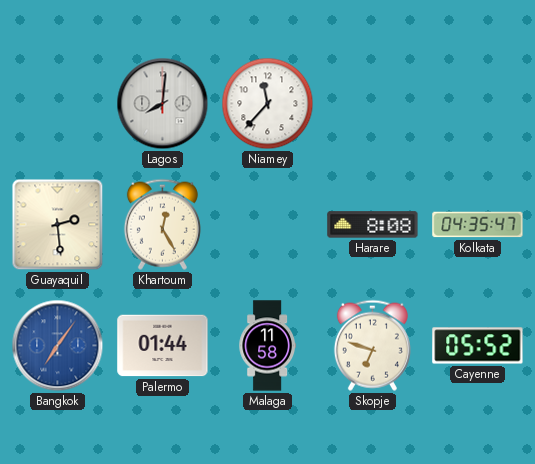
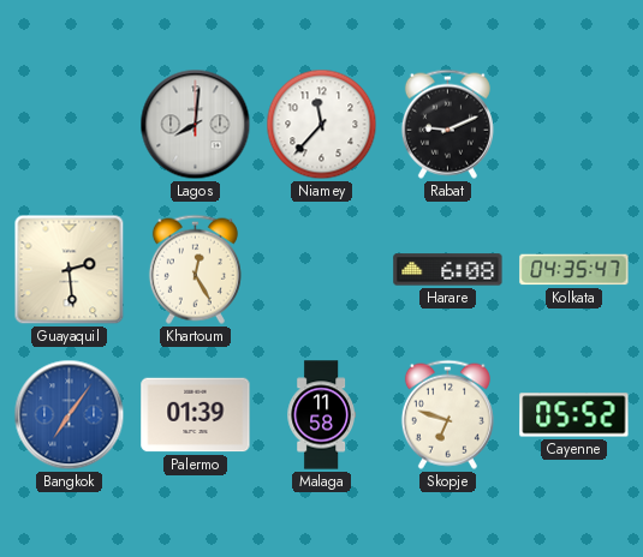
Rabat: none -> 9:11
Harare: 8:08 -> 6:08
Palermo: 01:44 -> 01:39
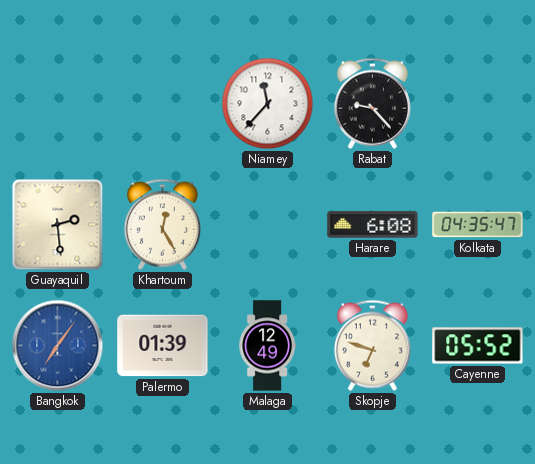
Lagos: 8:01 -> none
Rabat: 9:11 -> 9:23
Malaga: 11:58 -> 12:49
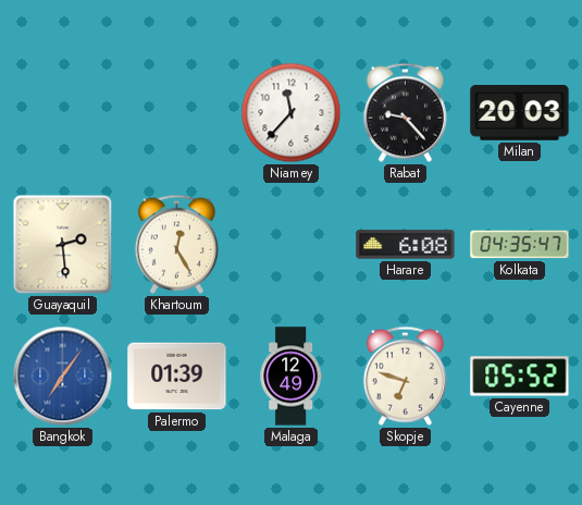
Milan: none -> 20:03
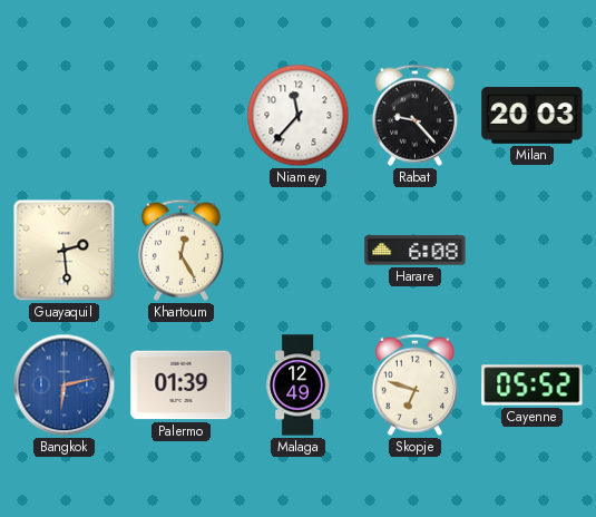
Kolkata: 04:35 -> none
Bangkok: 7:06 -> 6:13
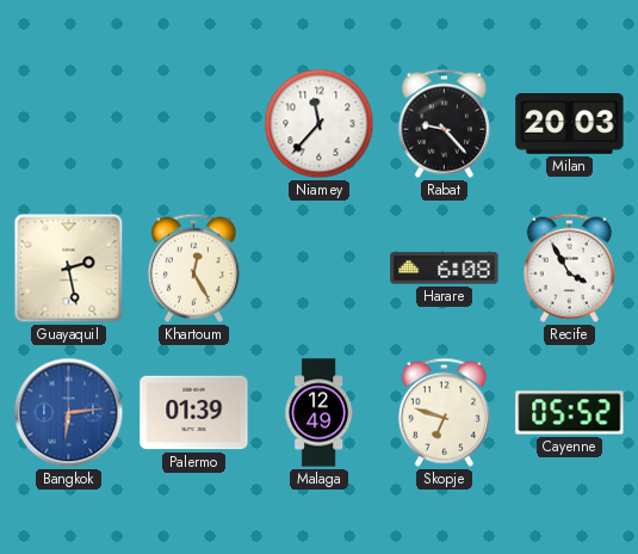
Guayaquil: 2:29 -> 2:28
Recife: none -> 3:55
Bangkok: 6:13 -> 6:14
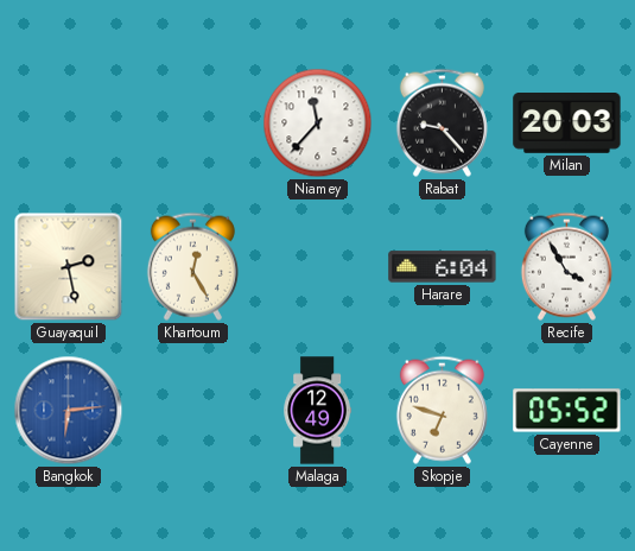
Harare: 6:08 -> 6:04
Palermo: 01:39 -> none
